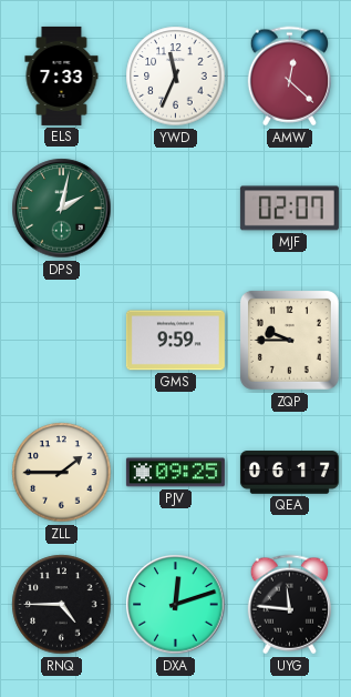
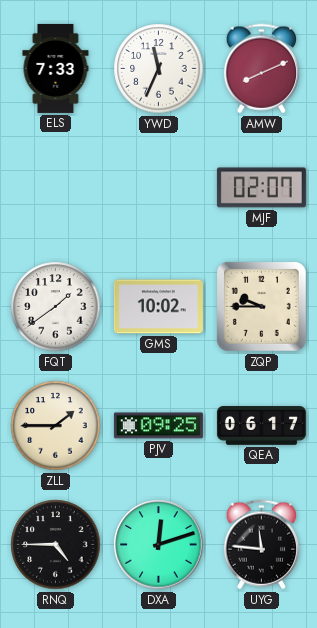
AMW: 12:22 -> 8:11
DPS: 2:02 -> none
FQT: none -> 1:39
GMS: 9:59 -> 10:02
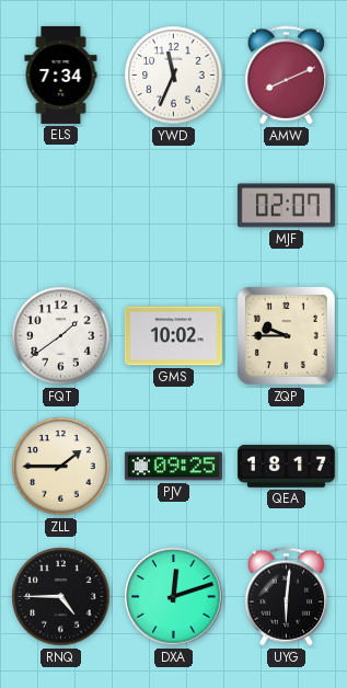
ELS: 7:33 -> 7:34
QEA: 06:17 -> 18:17
UYG: 11:46 -> 6:01
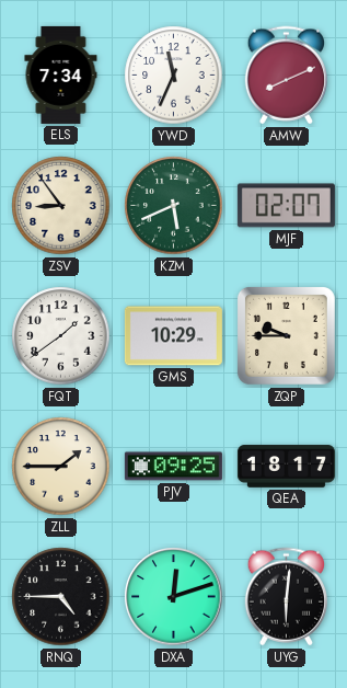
ZSV: none -> 8:54
KZM: none -> 5:41
GMS: 10:02 -> 10:29
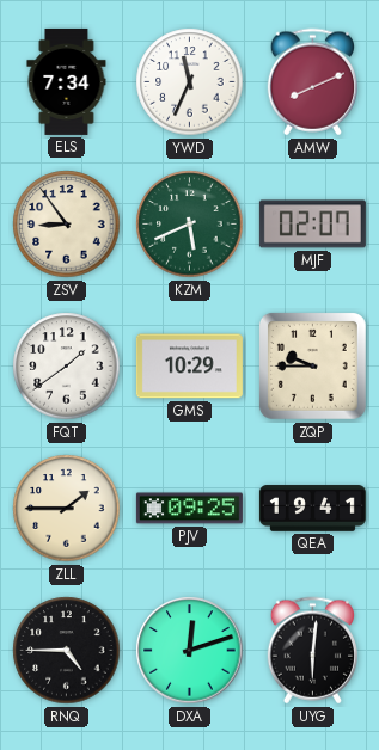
QEA: 18:17 -> 19:41
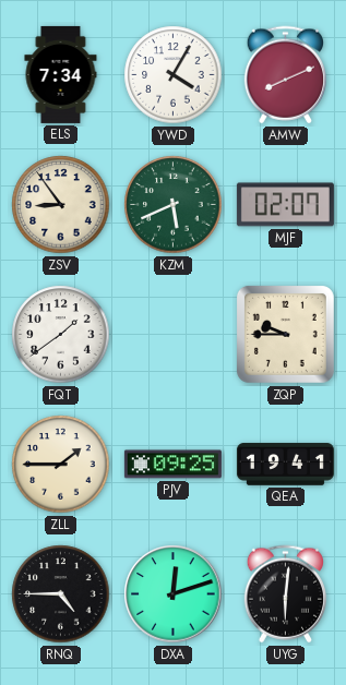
YWD: 11:34 -> 4:05
GMS: 10:29 -> none
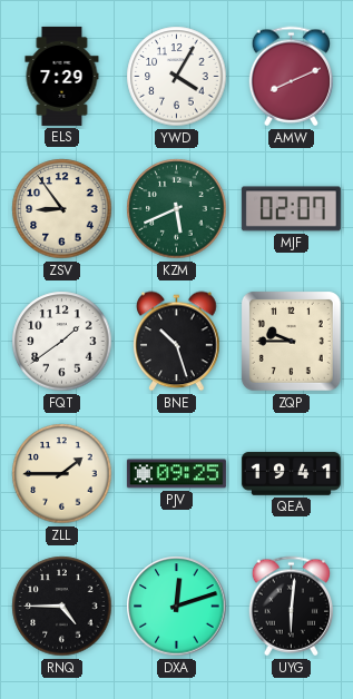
ELS: 7:34 -> 7:29
BNE: none -> 10:27
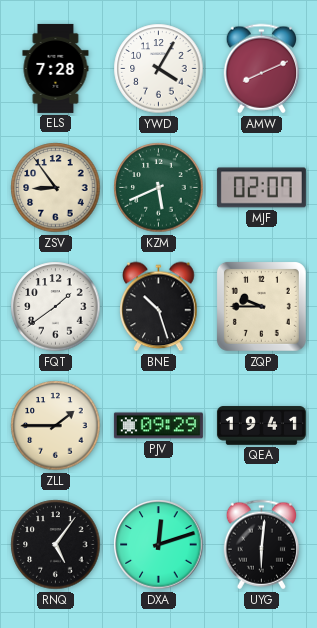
ELS: 7:29 -> 7:28
PJV: 09:25 -> 09:29
RNQ: 4:45 -> 5:06
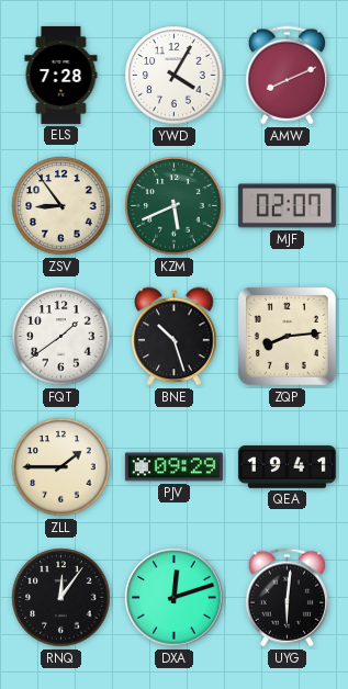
ZQP: 9:45 -> 8:14
RNQ: 5:06 -> 12:06
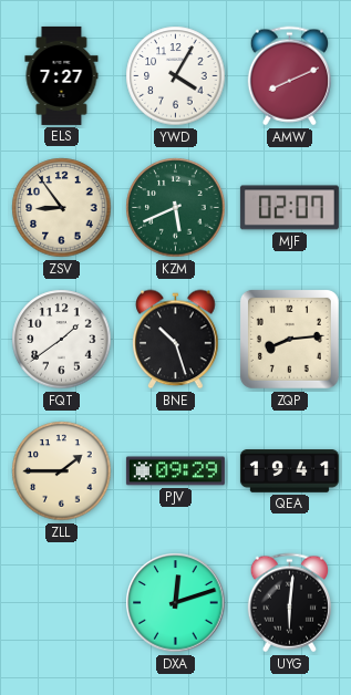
ELS: 7:28 -> 7:27
RNQ: 12:06 -> none
